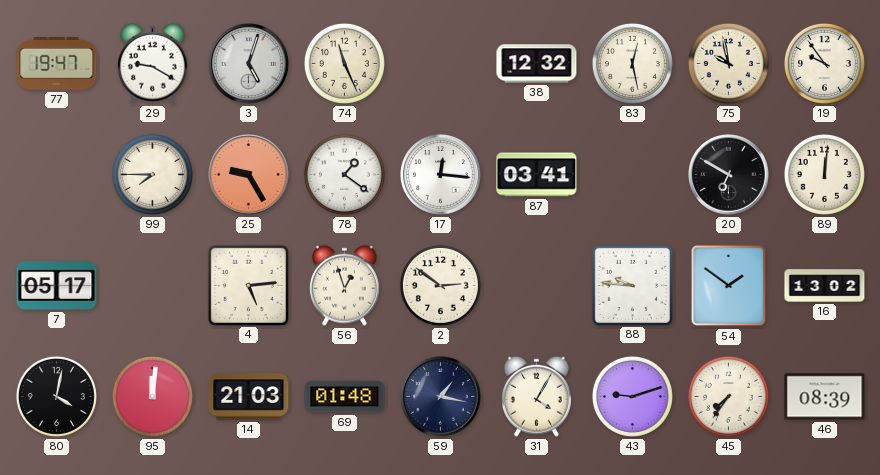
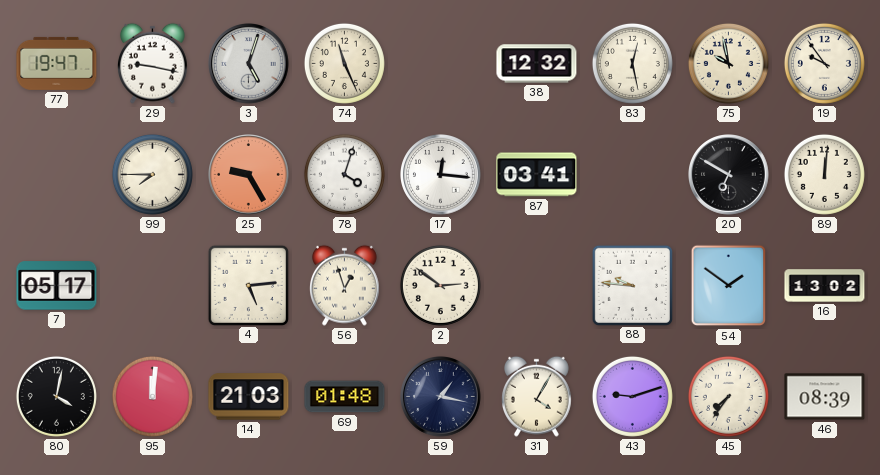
29: 9:20 -> 9:17
78: 1:21 -> 4:03
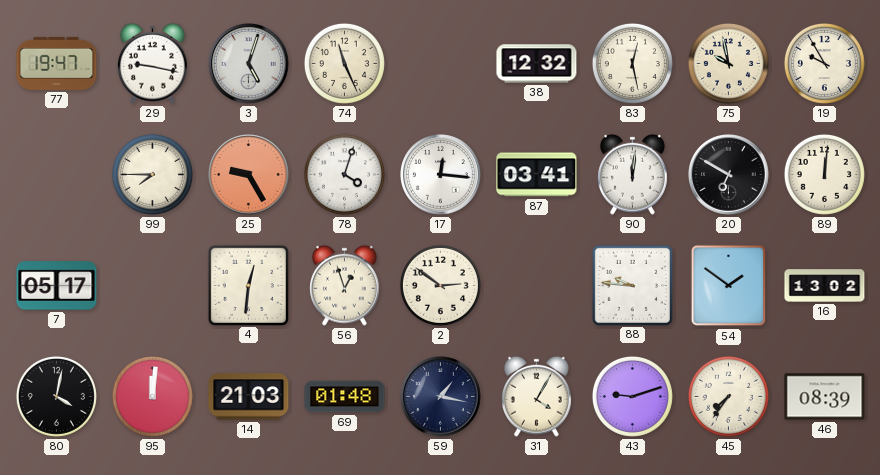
19: 9:54 -> 9:55
90: none -> 12:01
4: 5:14 -> 12:31
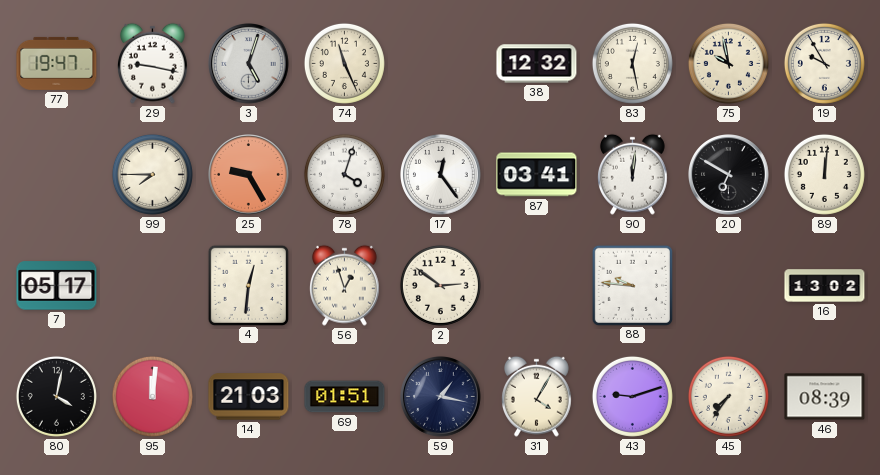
17: 12:16 -> 12:24
54: 1:51 -> none
69: 01:48 -> 01:51
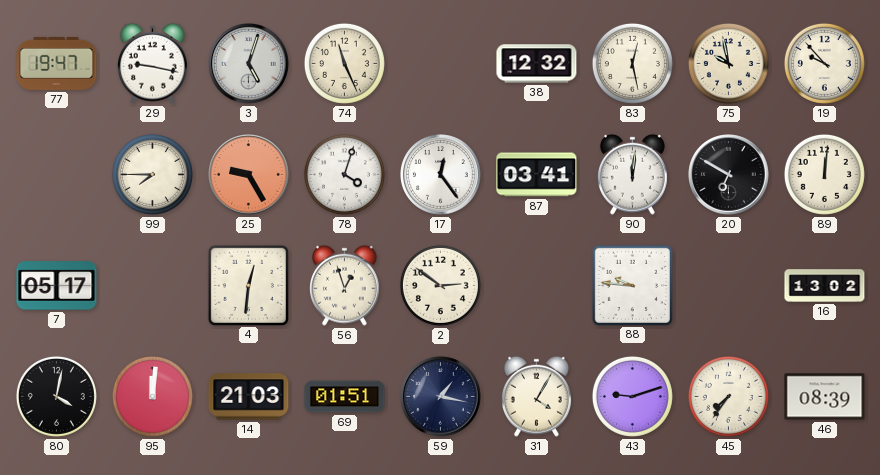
19: 9:55 -> 9:53
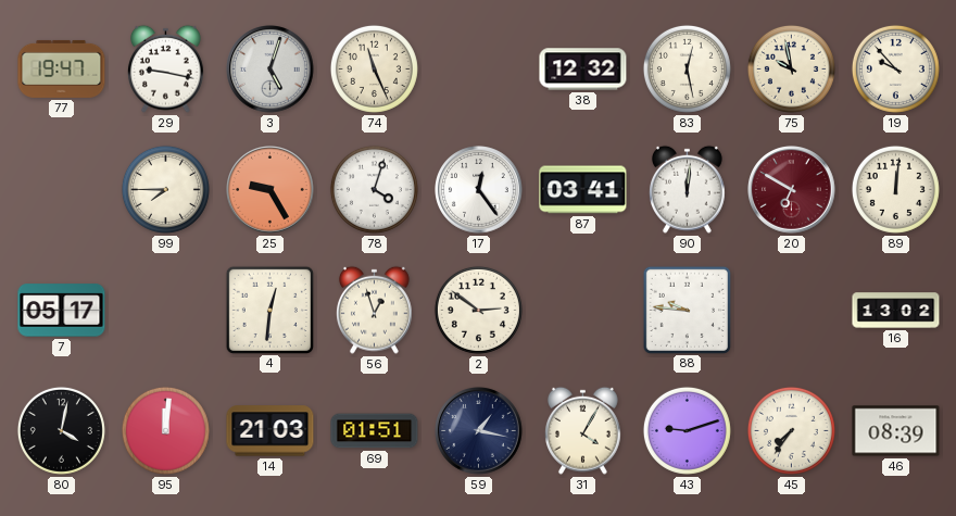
20 dial: black -> burgundy
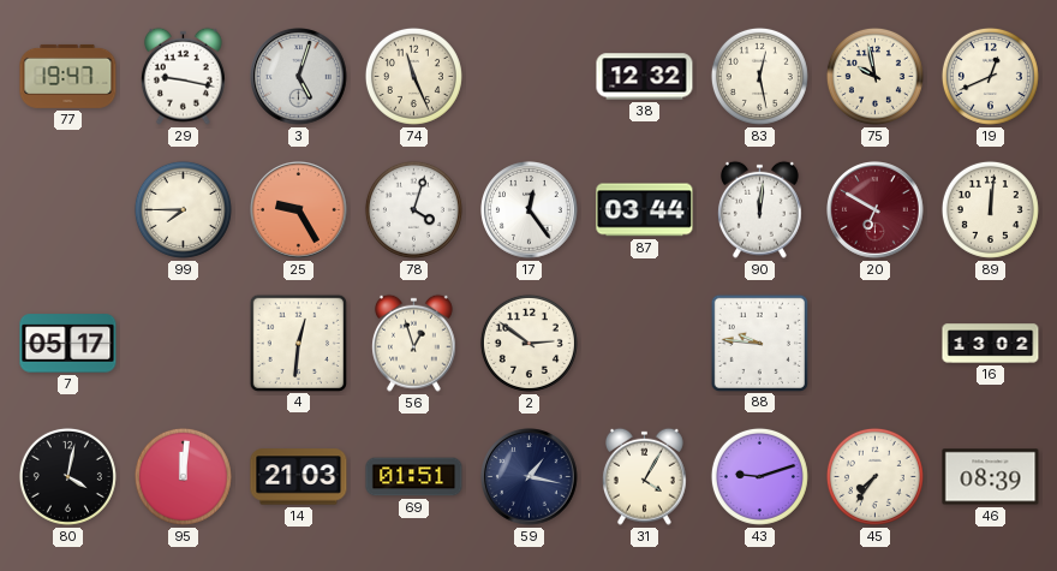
19: 9:53 -> 12:41
87: 03:41 -> 03:44
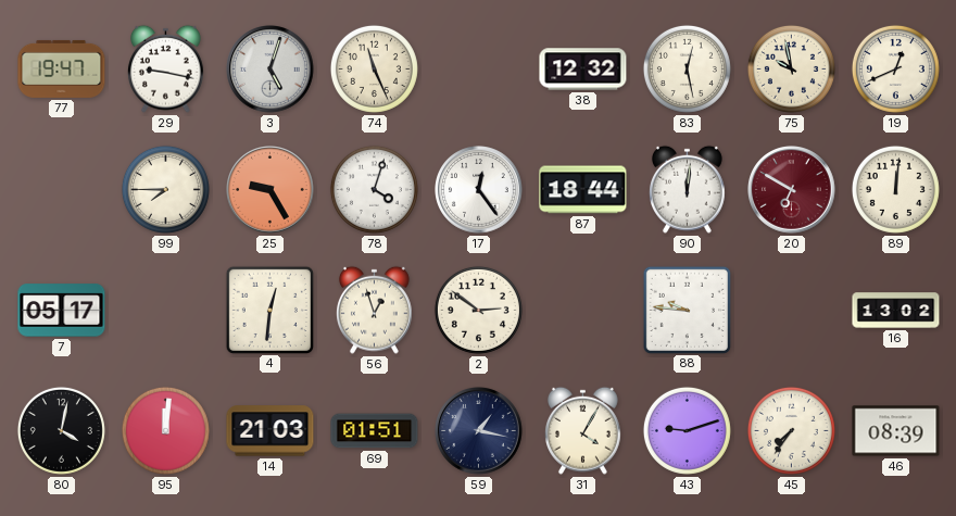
87: 03:44 -> 18:44
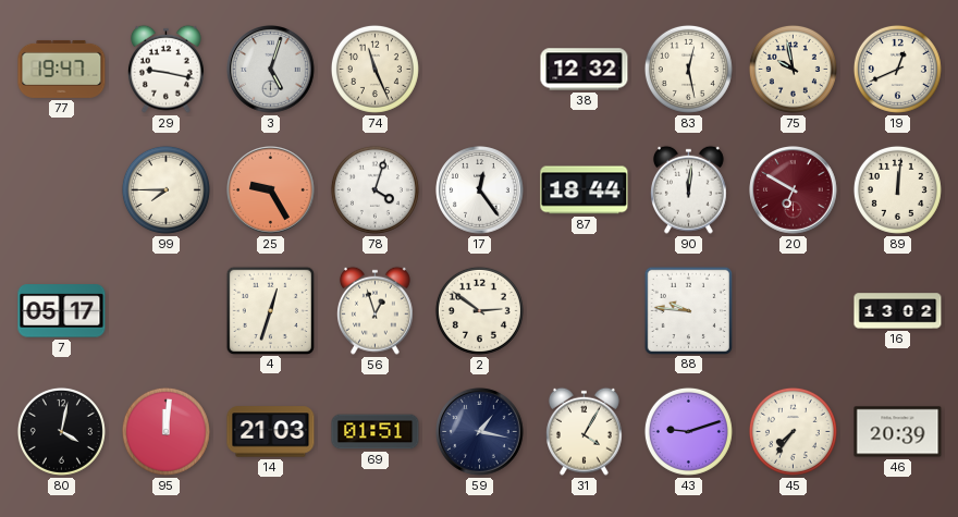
4: 12:31 -> 12:33
46: 08:39 -> 20:39
